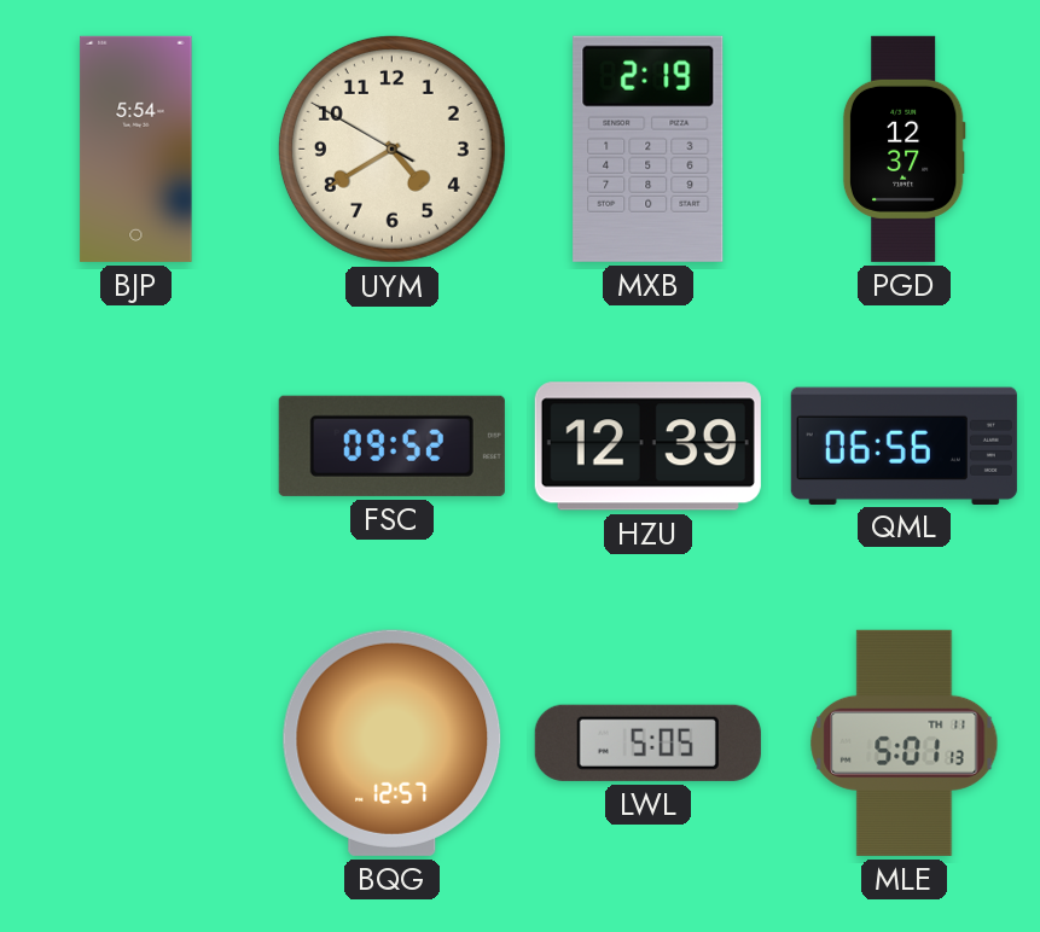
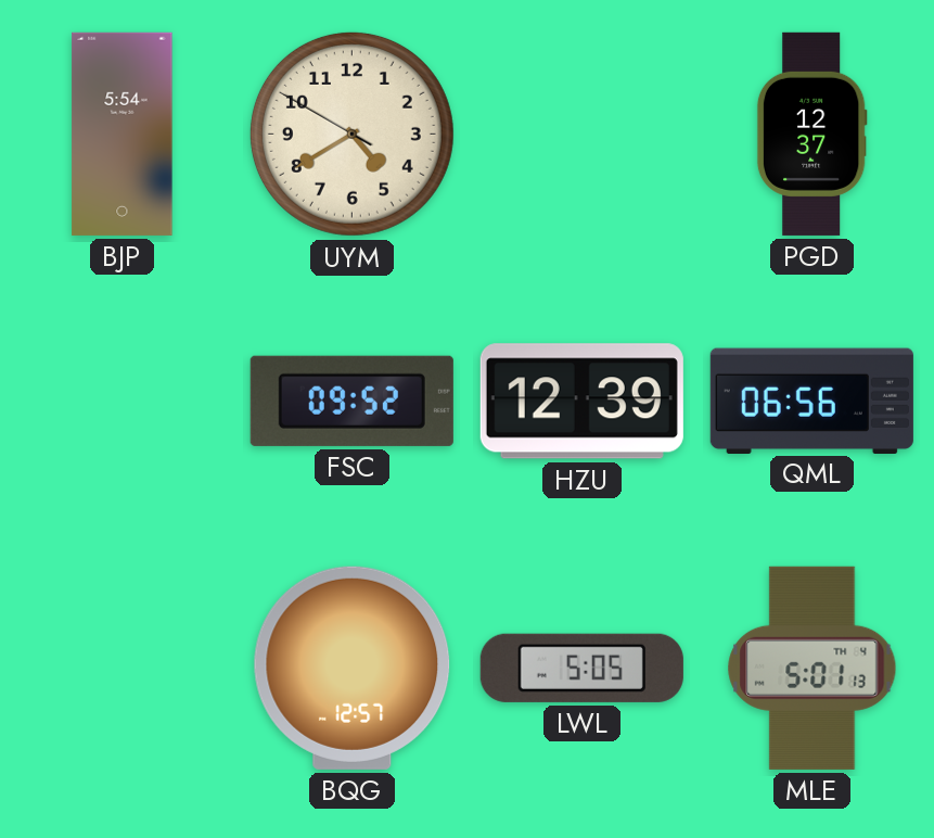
MXB: 2:19 -> none
MLE date: TH 11 -> TH 4
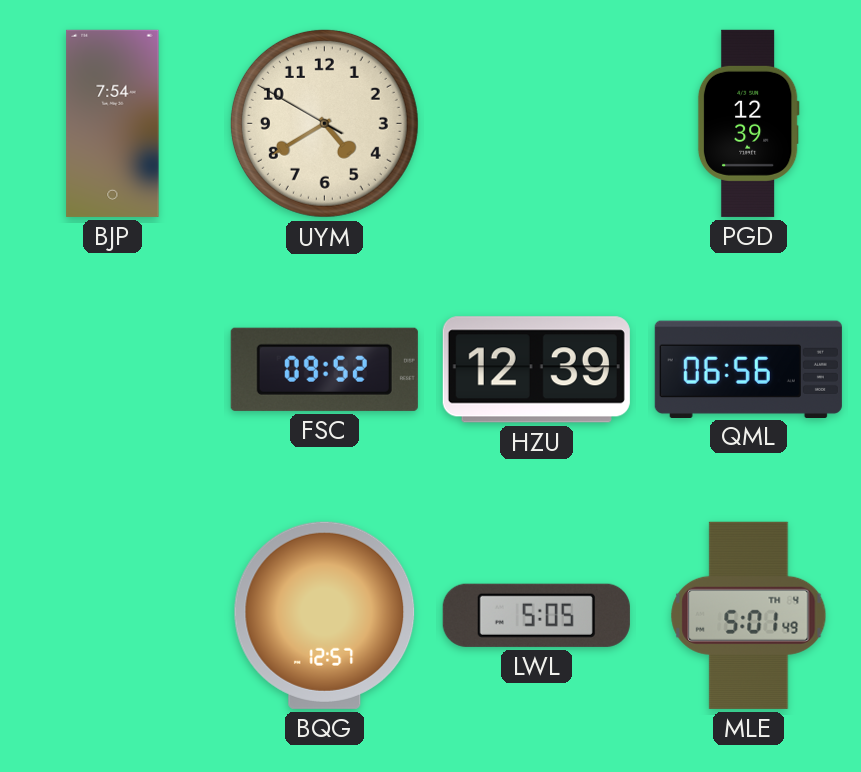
BJP: 5:54 -> 7:54
PGD: 12:37 -> 12:39
MLE: 5:01:13 -> 5:01:49
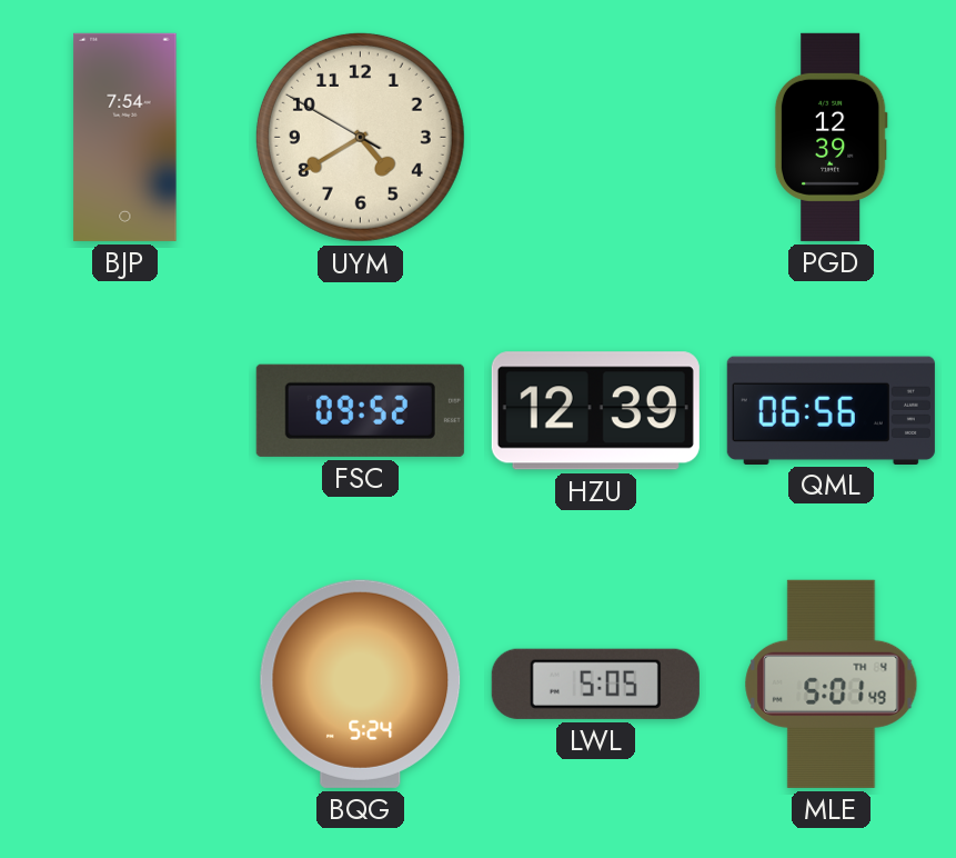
BQG: 12:57 -> 5:24
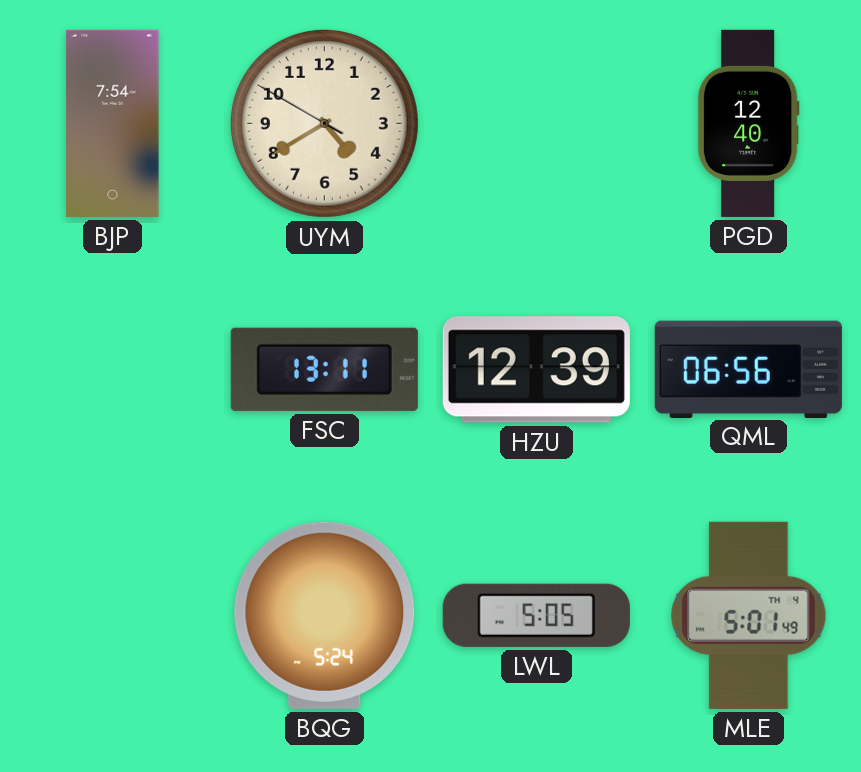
PGD: 12:39 -> 12:40
FSC: 09:52 -> 13:11
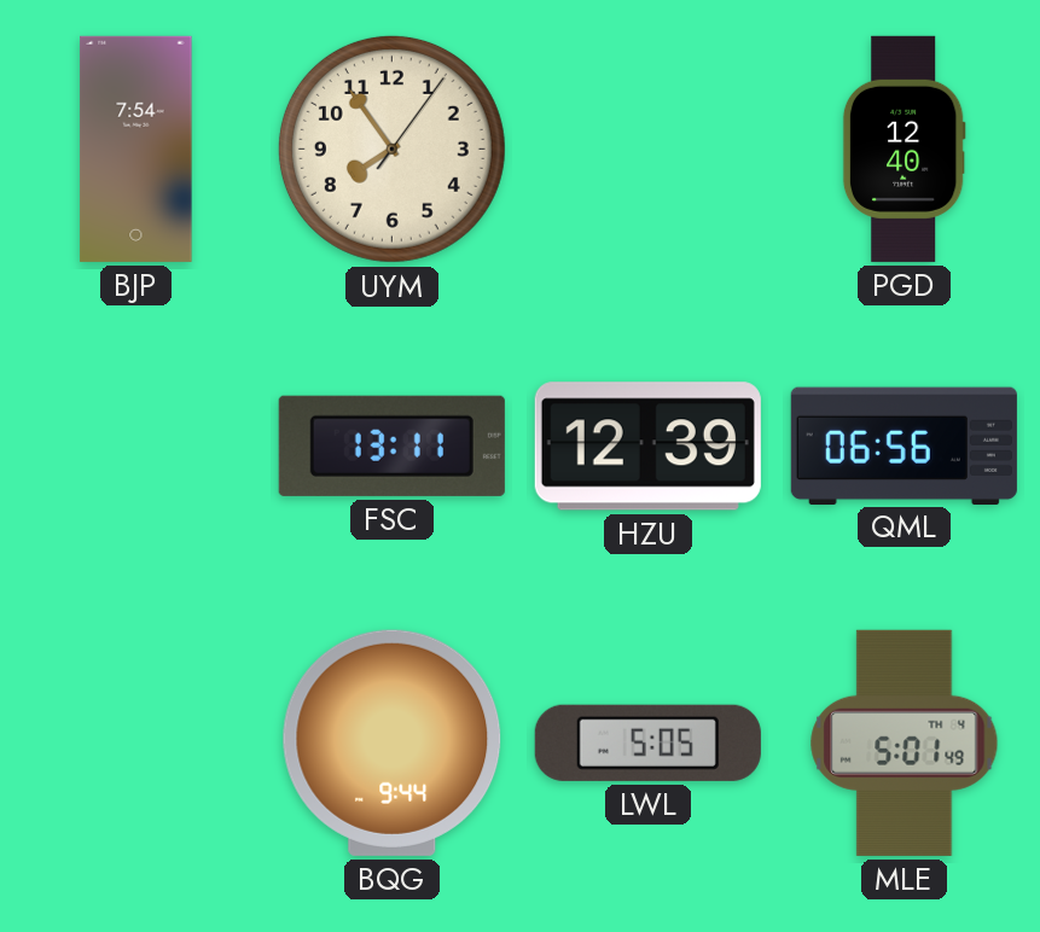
UYM: 4:39 -> 7:54
BQG: 5:24 -> 9:44
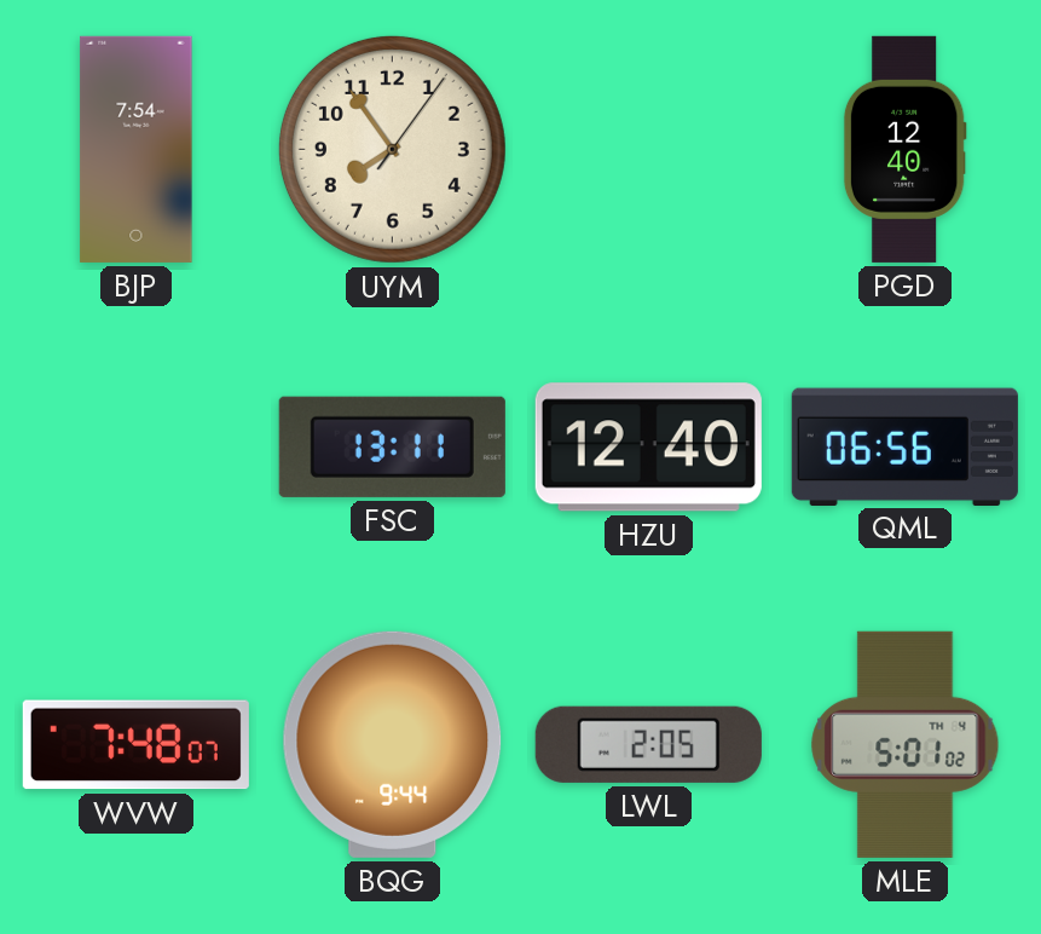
HZU: 12:39 -> 12:40
WVW: none -> 7:48
LWL: 5:05 -> 2:05
MLE: 5:01:49 -> 5:01:02
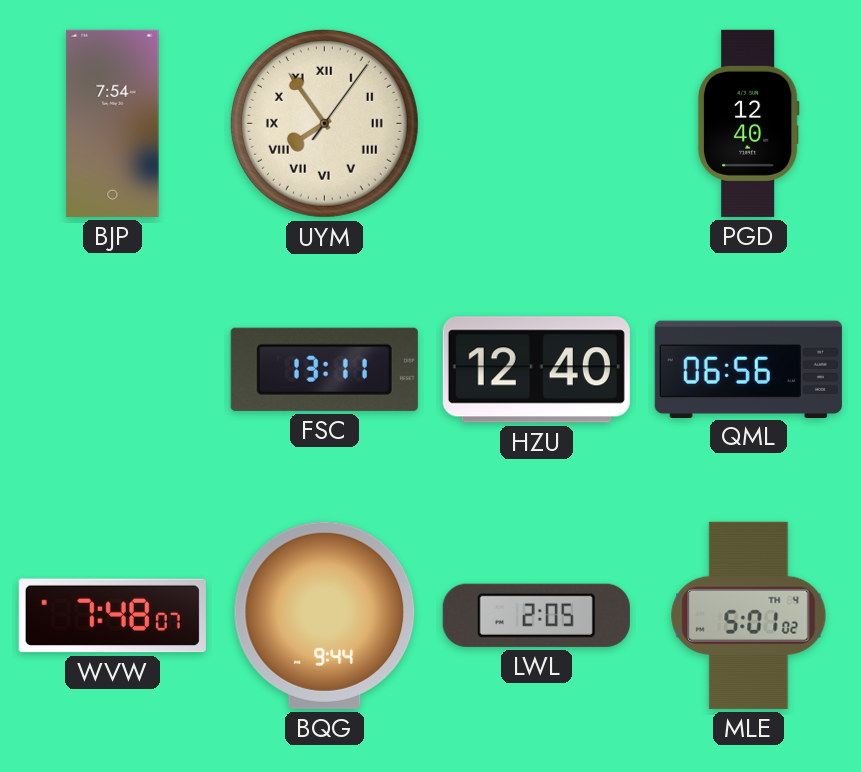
UYM numerals: Arabic -> Roman
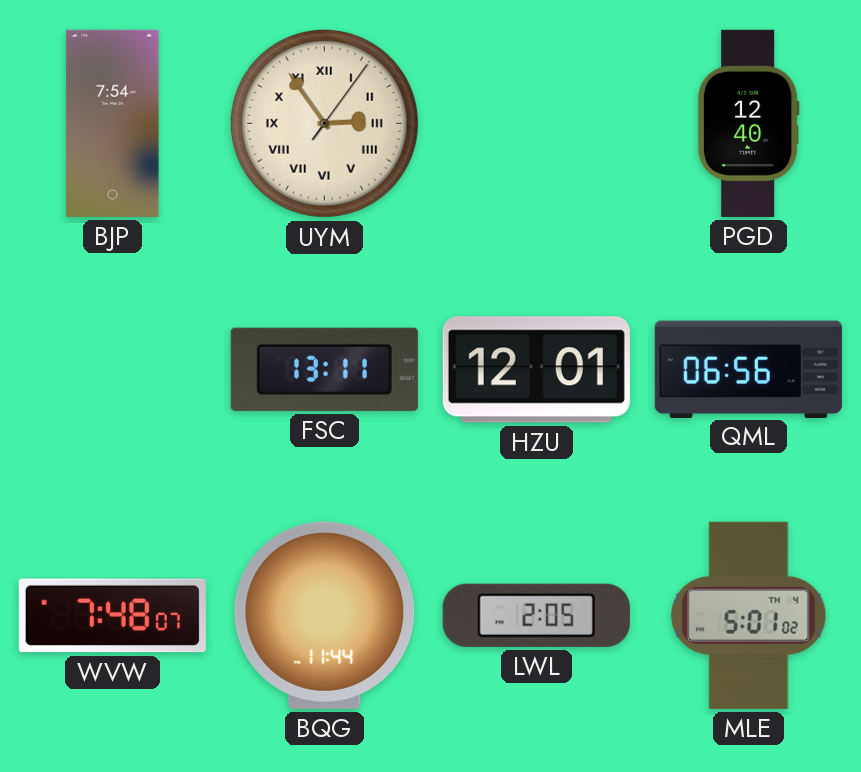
UYM: 7:54 -> 2:54
HZU: 12:40 -> 12:01
BQG: 9:44 -> 11:44
